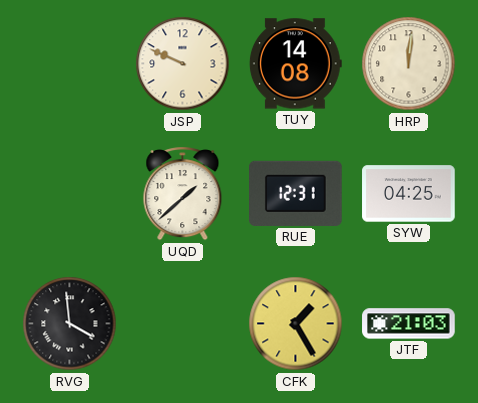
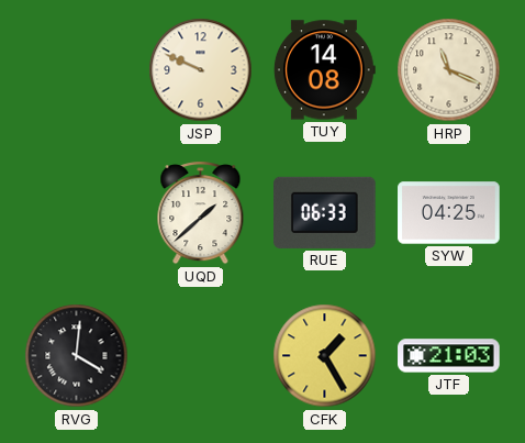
HRP: 12:01 -> 11:19
RUE: 12:31 -> 06:33
RVG: 3:59 -> 4:01
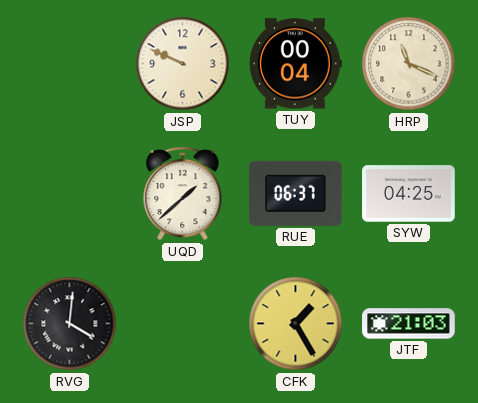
TUY: 14:08 -> 00:04
RUE: 06:33 -> 06:37
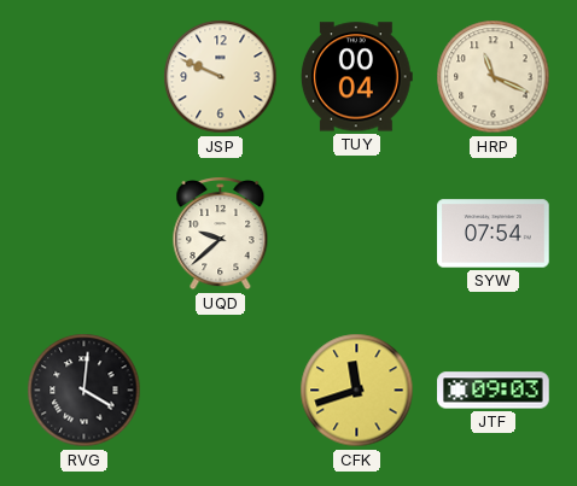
UQD: 1:38 -> 9:38
RUE: 06:37 -> none
SYW: 04:25 -> 07:54
CFK: 1:25 -> 11:42
JTF: 21:03 -> 09:03
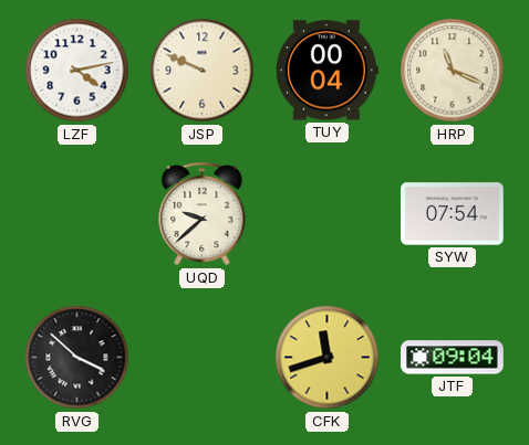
LZF: none -> 4:13
RVG: 4:01 -> 3:52
JTF: 09:03 -> 09:04
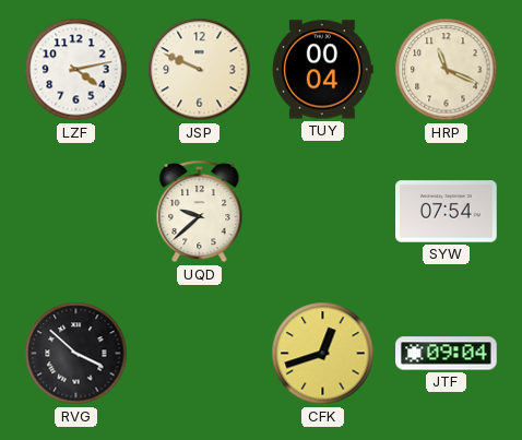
CFK: 11:42 -> 12:42
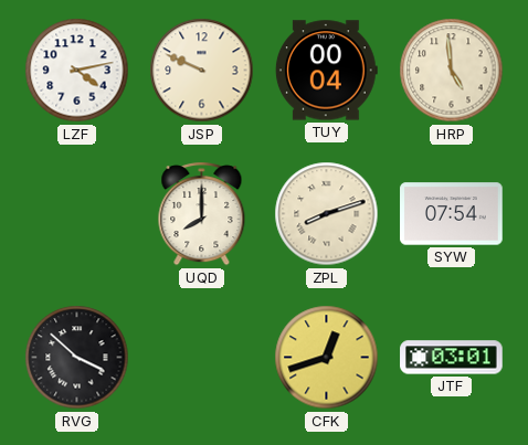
HRP: 11:19 -> 4:59
UQD: 9:38 -> 8:00
ZPL: none -> 8:12
JTF: 09:04 -> 03:01
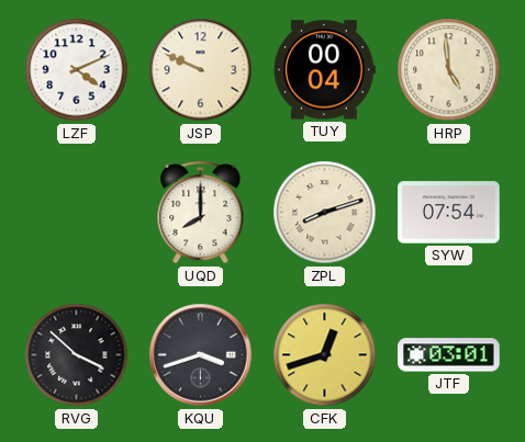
LZF: 4:13 -> 4:11
KQU: none -> 3:42
